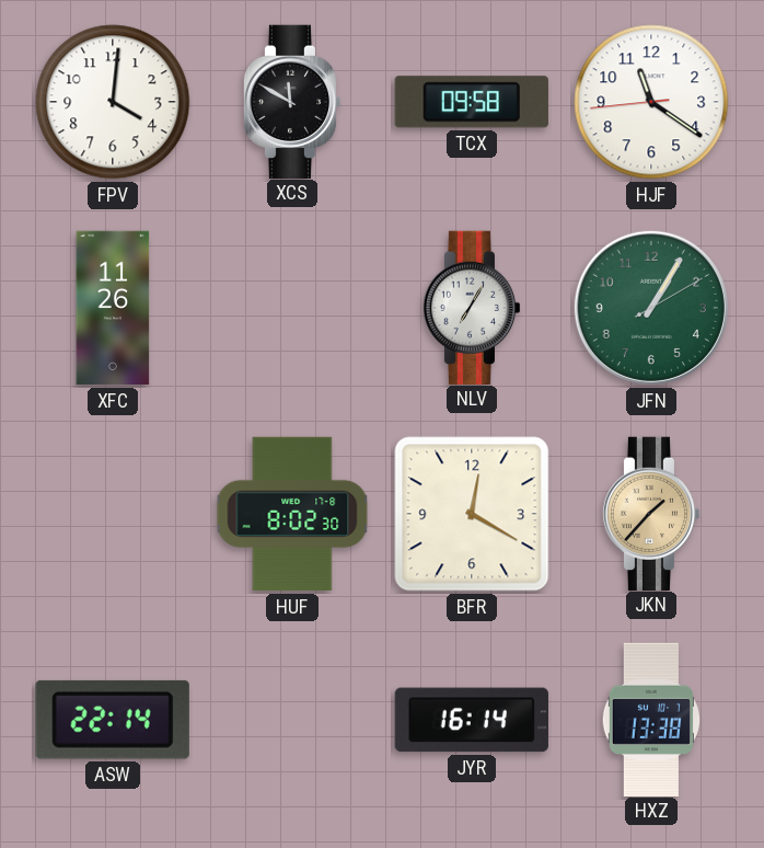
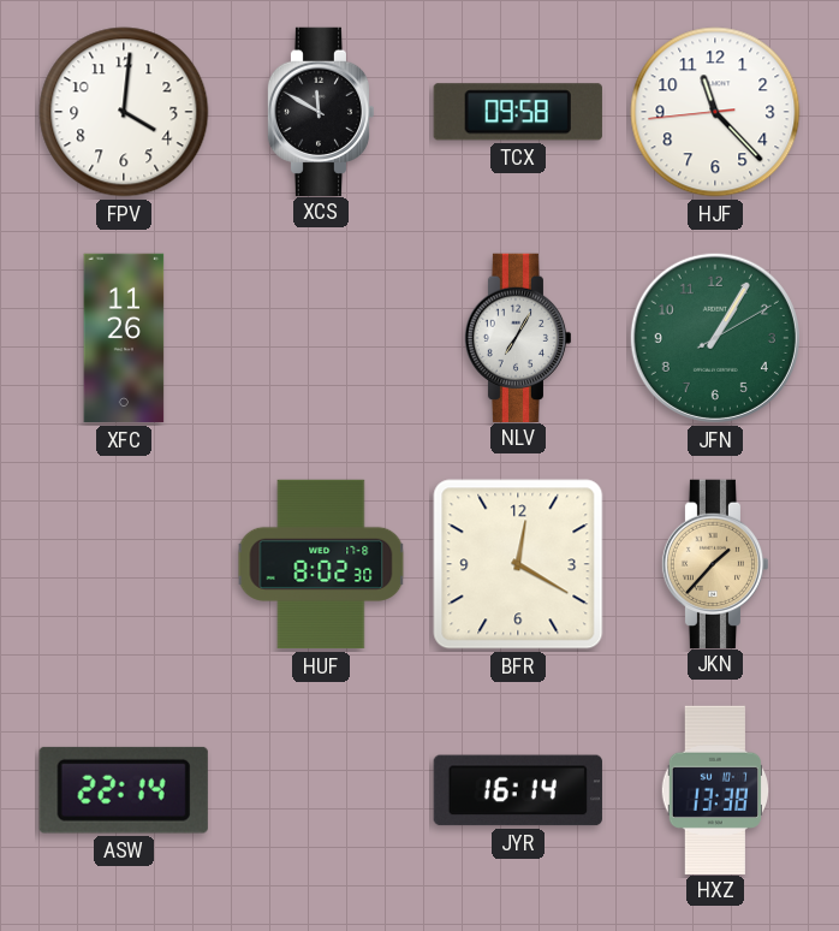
HJF: 11:20 -> 11:22
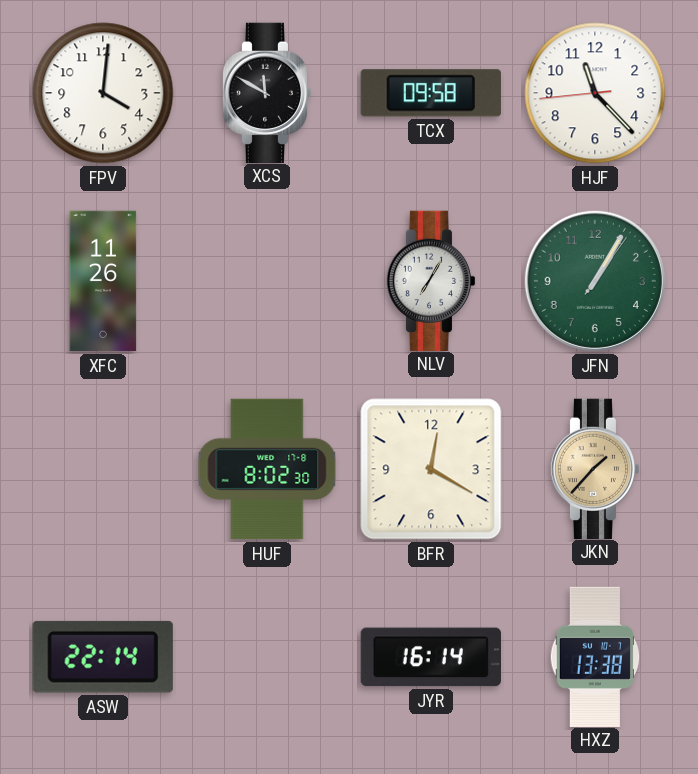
JFN: 1:05:10 -> 1:05:06
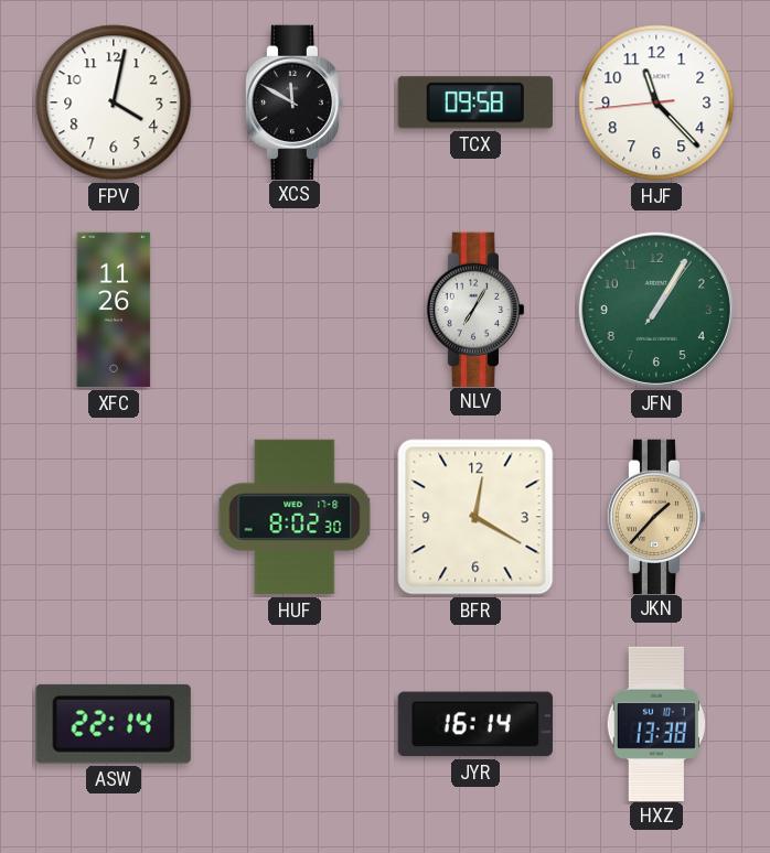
FPV: 4:01 -> 4:02
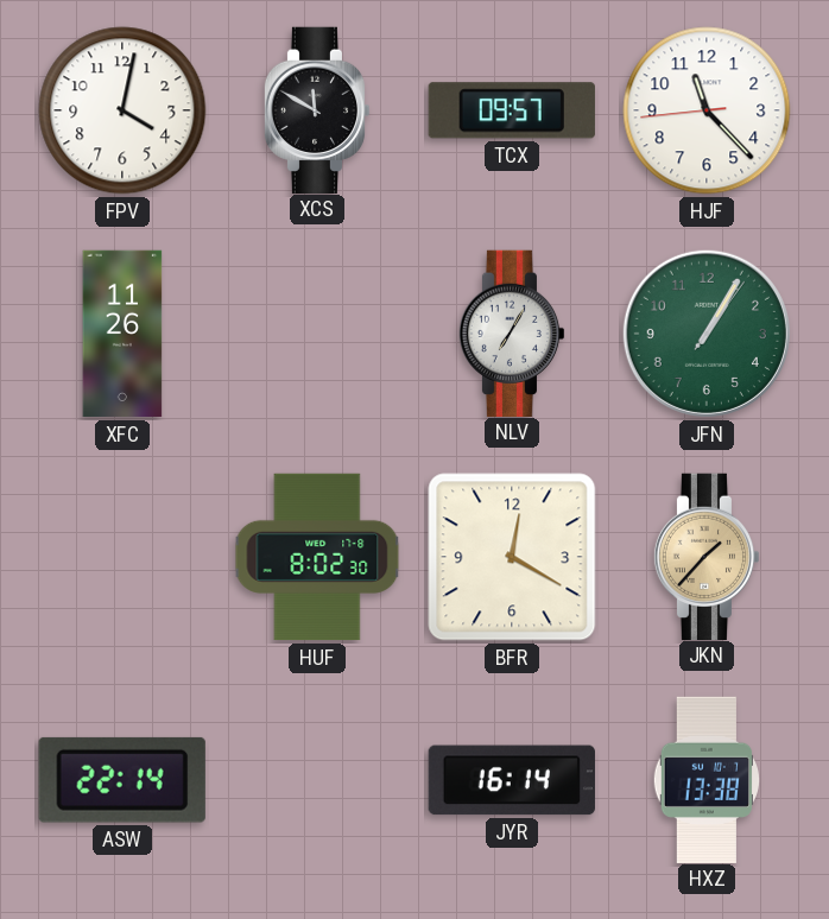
TCX: 09:58 -> 09:57
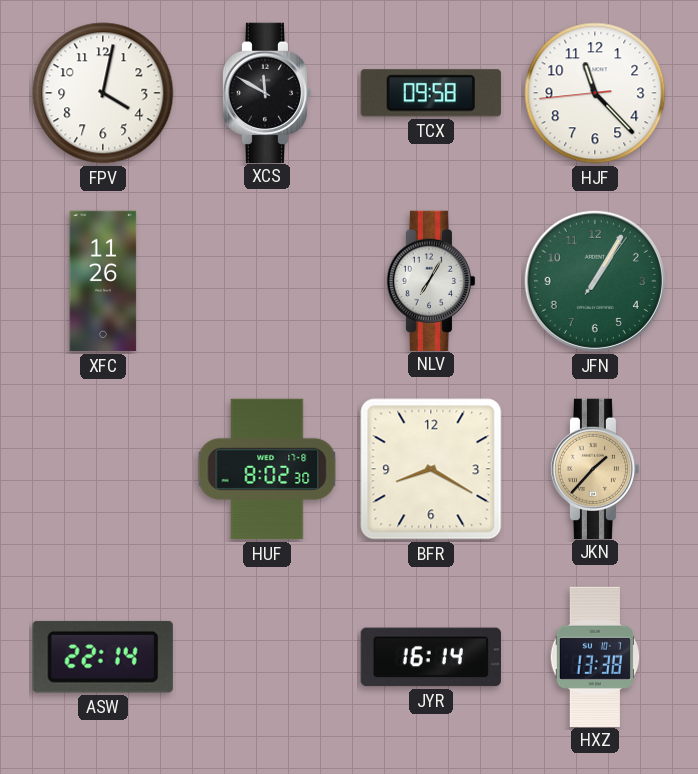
TCX: 09:57 -> 09:58
BFR: 12:20 -> 8:20
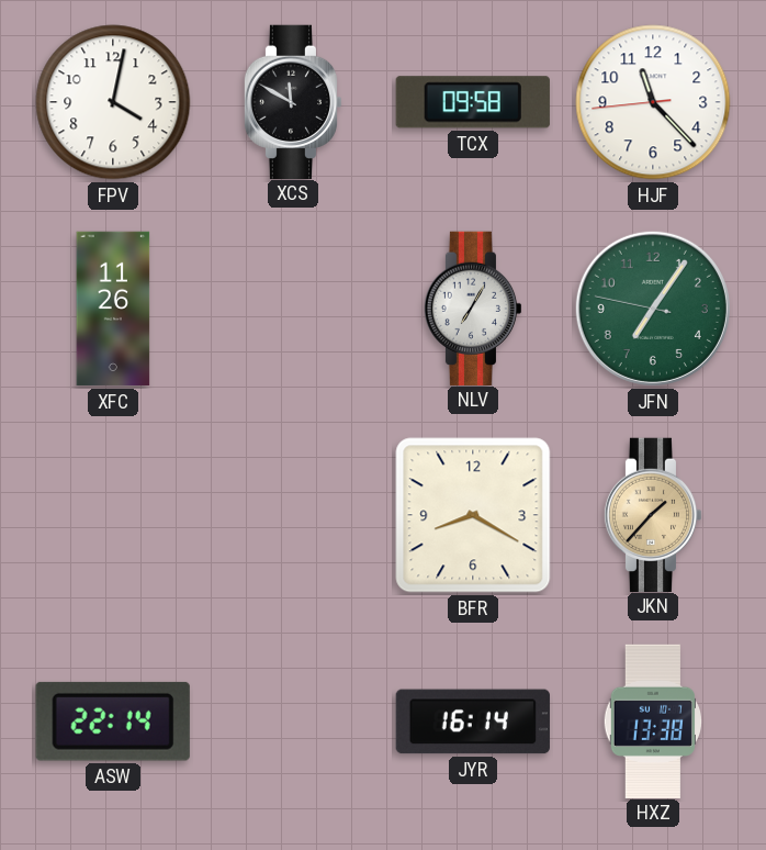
JFN: 1:05 -> 7:05
HUF: 8:02 -> none
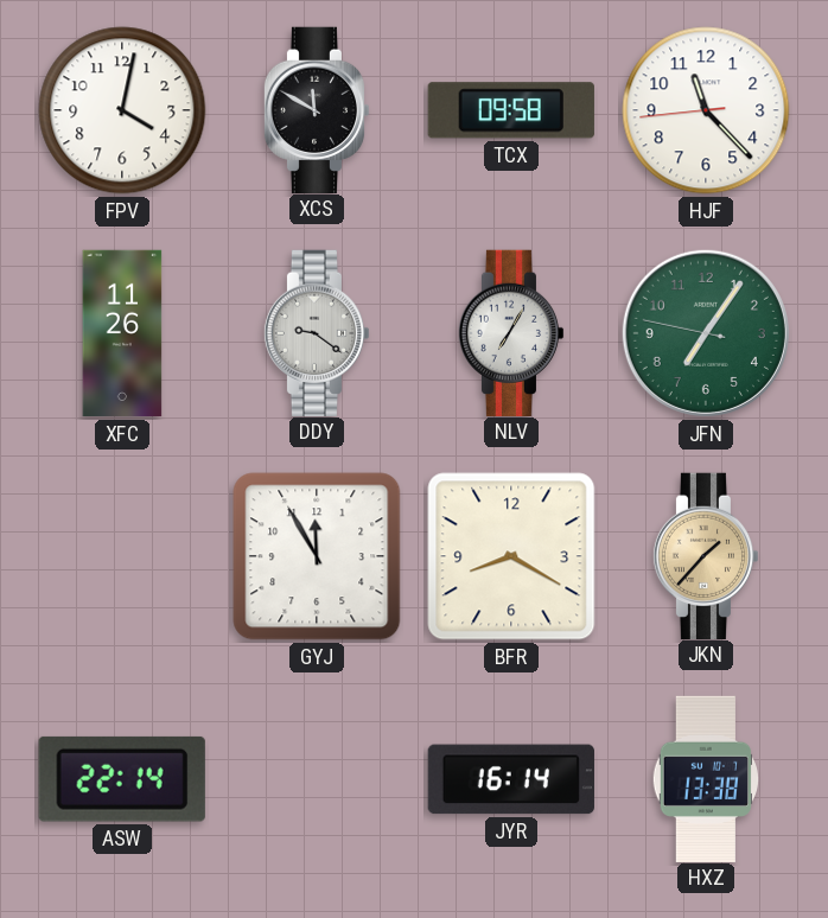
DDY: none -> 9:21
GYJ: none -> 11:55
